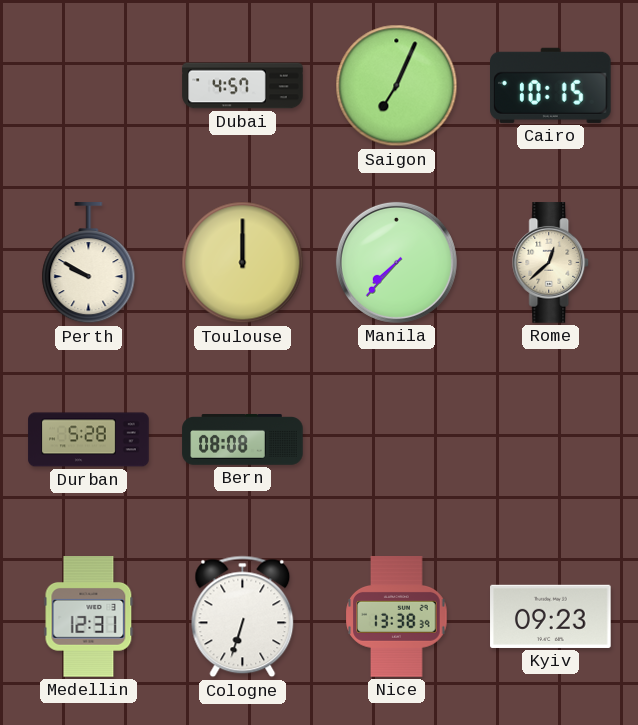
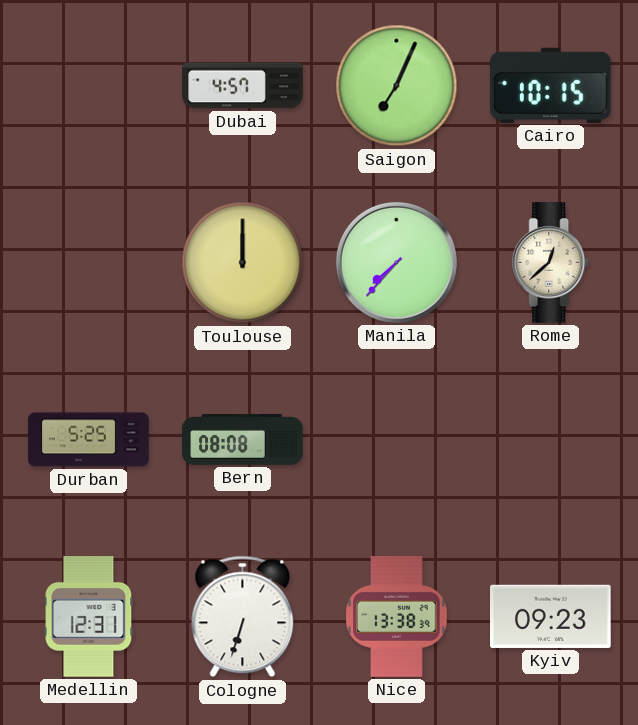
Perth: 9:50 -> none
Durban: 5:28 -> 5:25
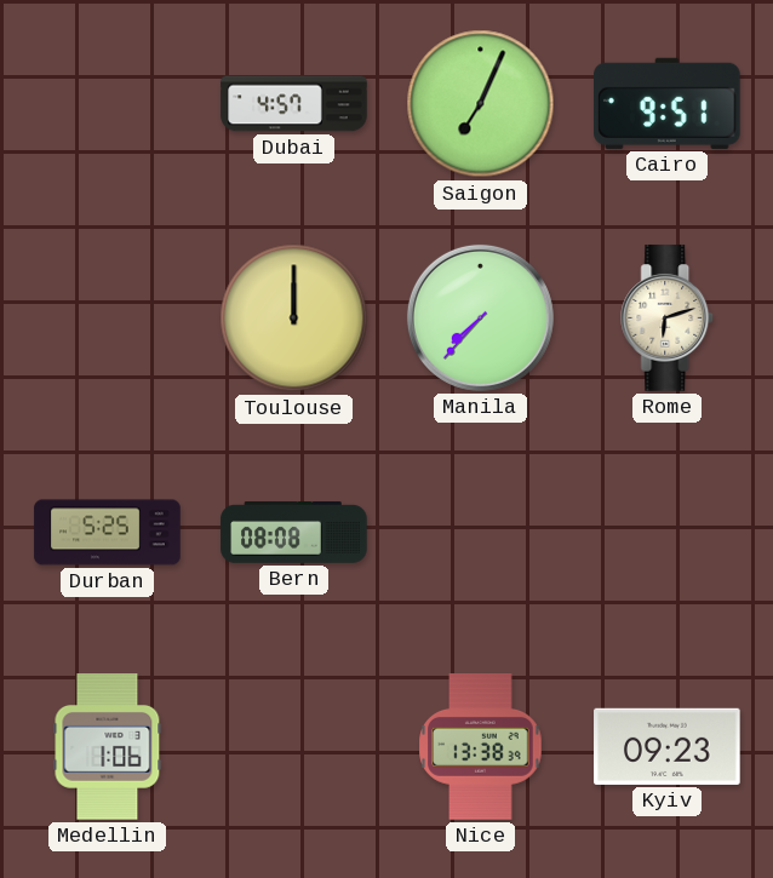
Cairo: 10:15 -> 9:51
Rome: 12:38 -> 6:12
Medellin: 12:31 -> 1:06
Cologne: 6:33 -> none
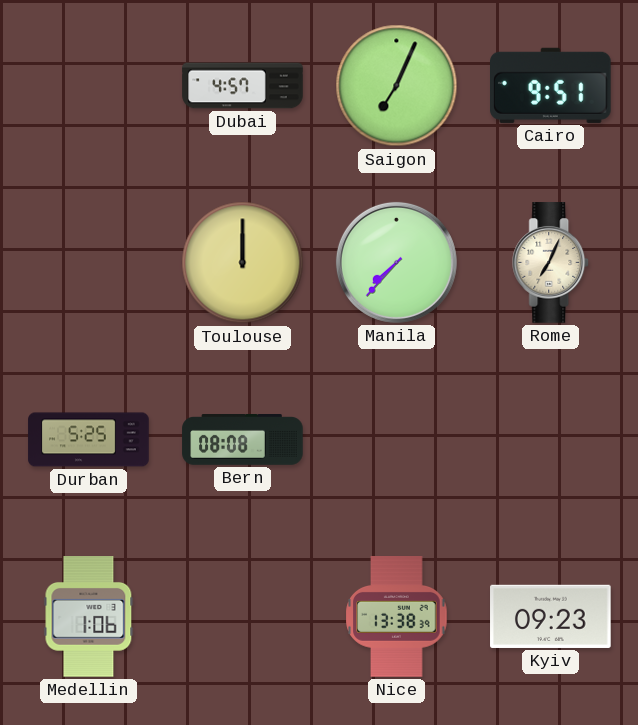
Rome: 6:12 -> 7:04
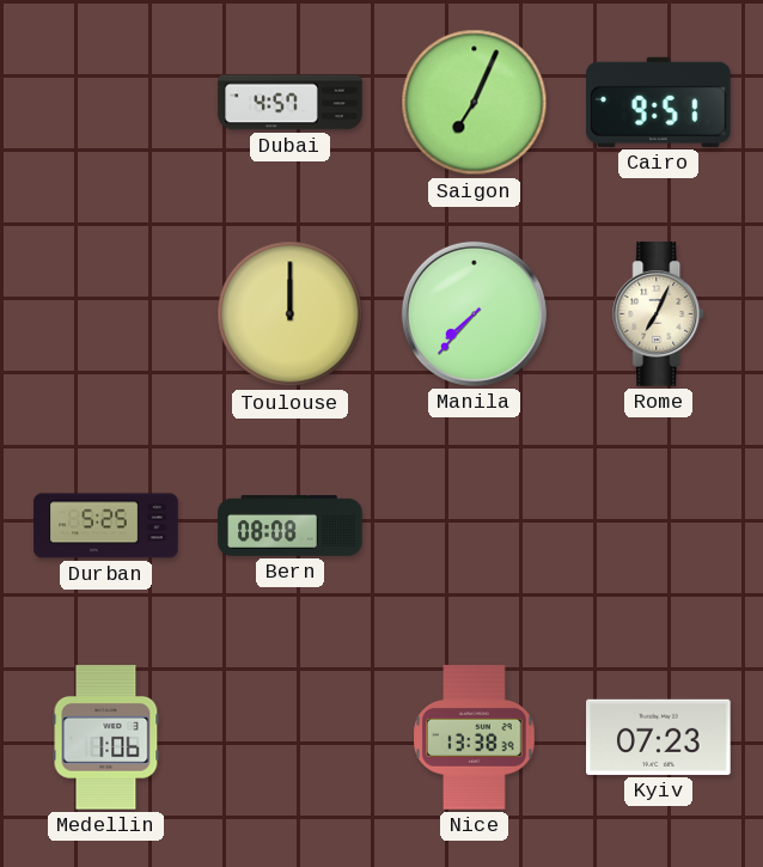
Kyiv: 09:23 -> 07:23
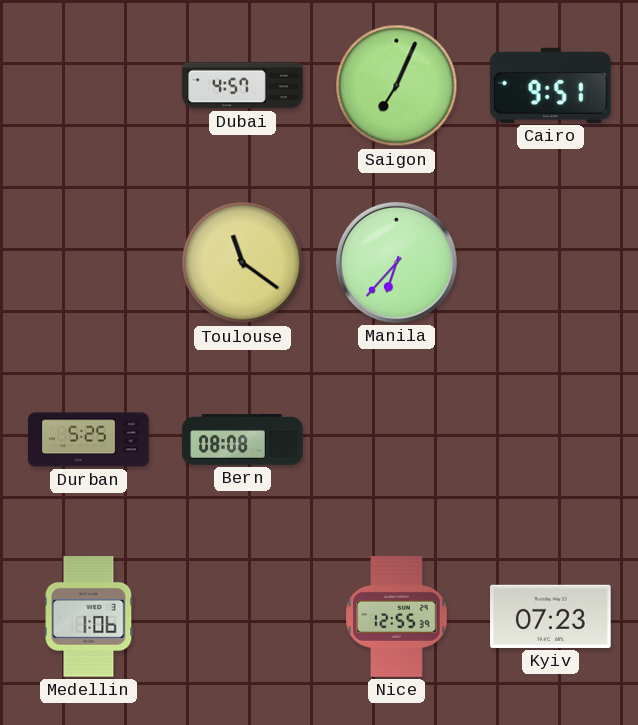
Toulouse: 12:00 -> 11:21
Manila: 7:37 -> 6:37
Rome: 7:04 -> none
Nice: 13:38 -> 12:55
